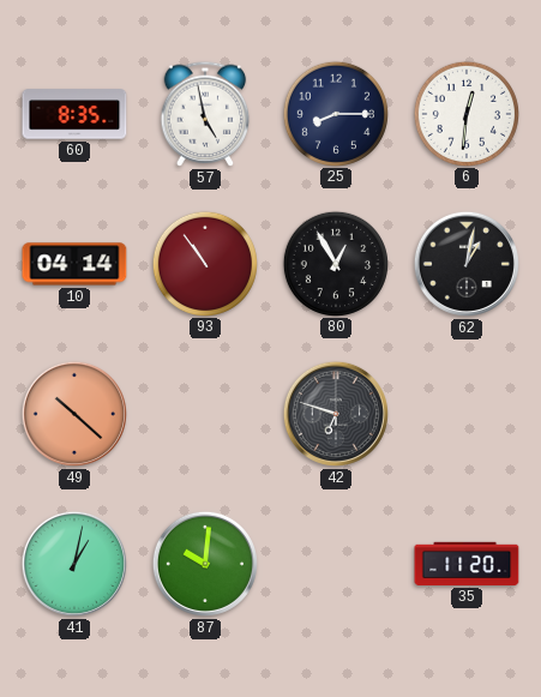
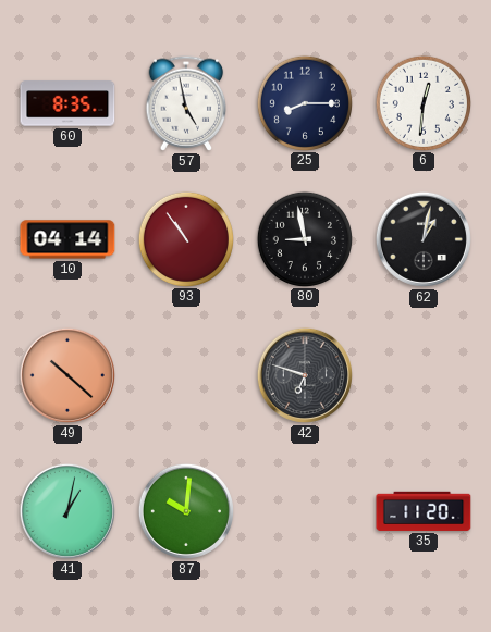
80: 12:55 -> 8:58
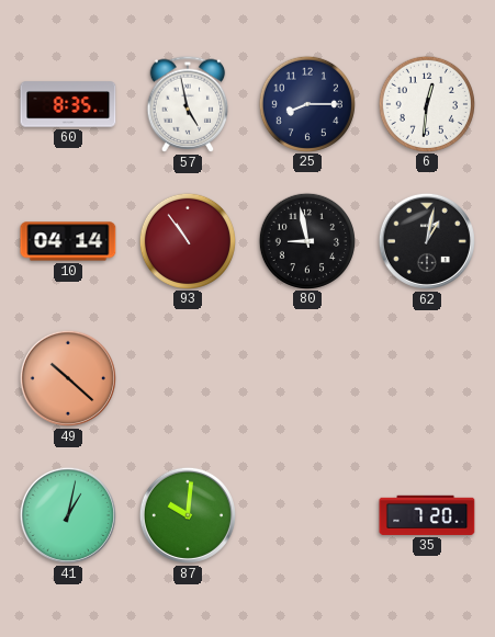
42: 6:48 -> none
35: 11:20 -> 7:20
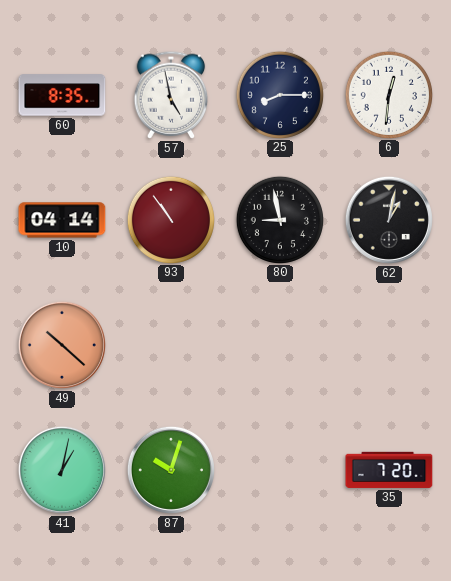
87: 10:01 -> 10:03
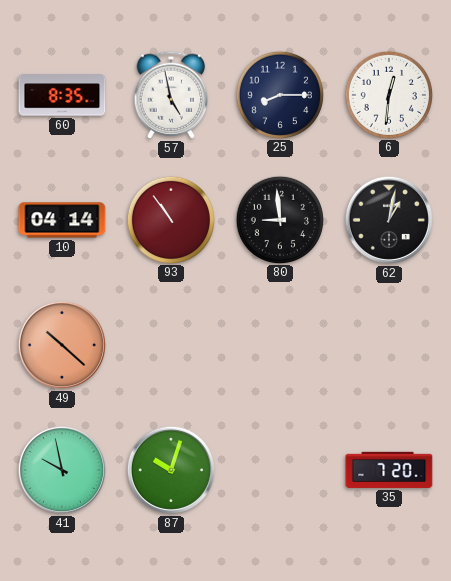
80: 8:58 -> 8:59
41: 1:02 -> 9:58
